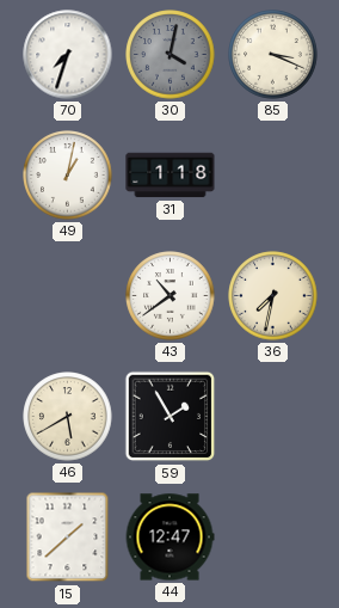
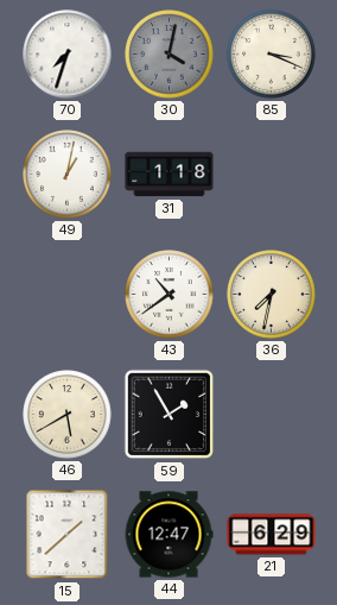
21: none -> 6:29
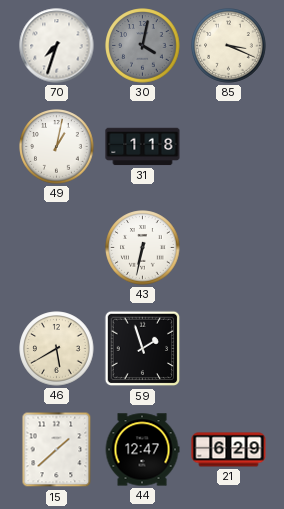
43: 10:39 -> 6:32
36: 7:32 -> none
59: 1:55 -> 1:57
